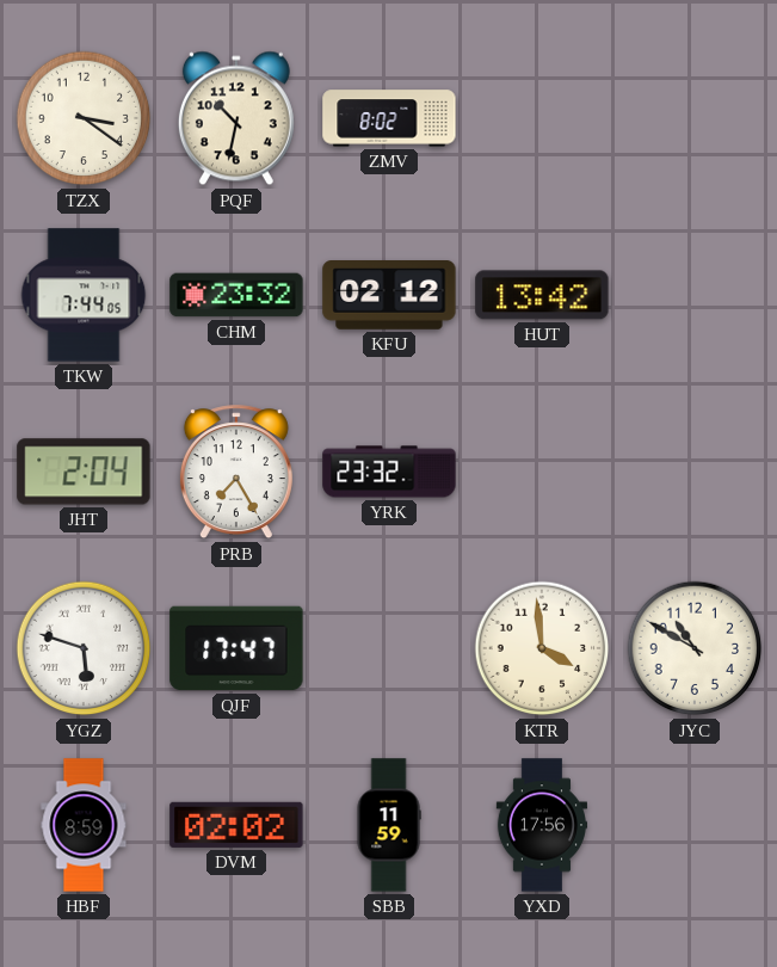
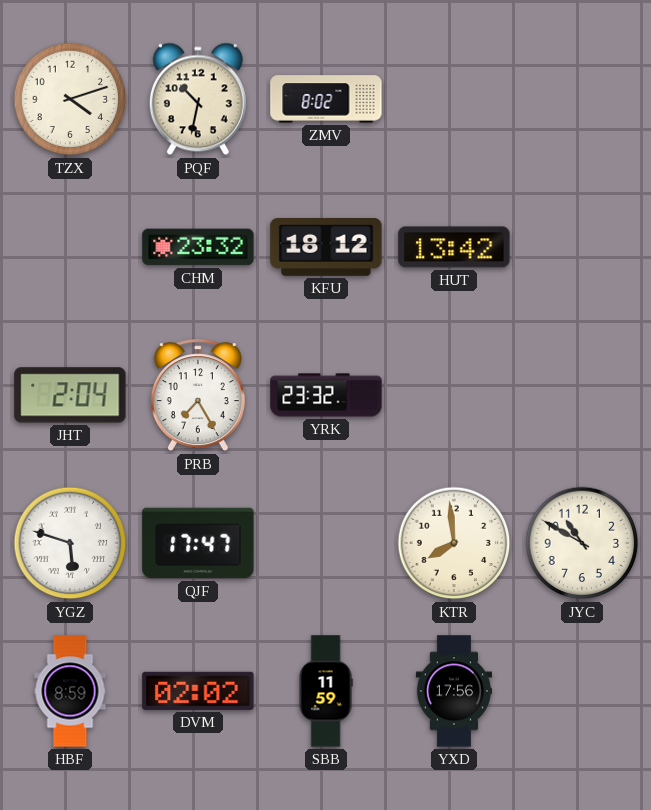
TZX: 3:21 -> 4:12
TKW: 7:44 -> none
KFU: 02:12 -> 18:12
KTR: 3:59 -> 7:59
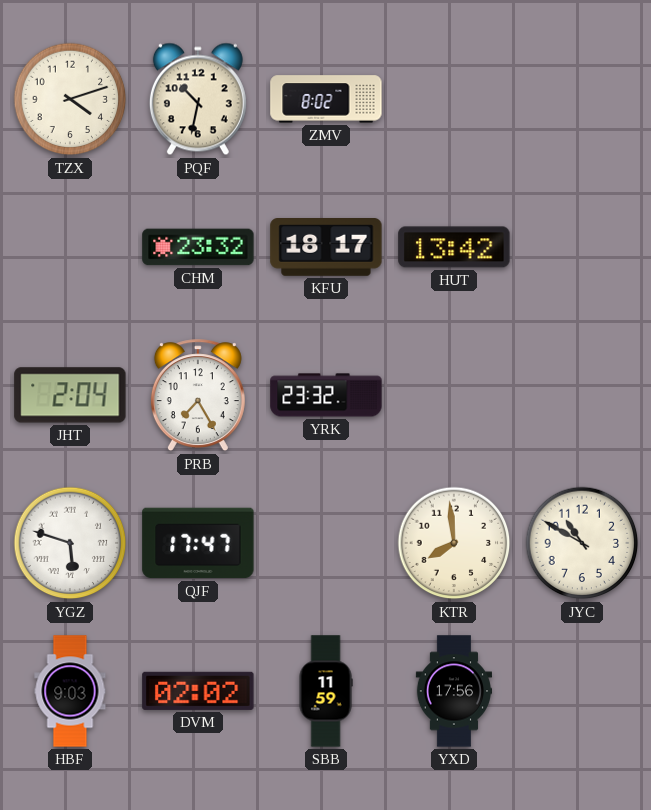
KFU: 18:12 -> 18:17
HBF: 8:59 -> 9:03
